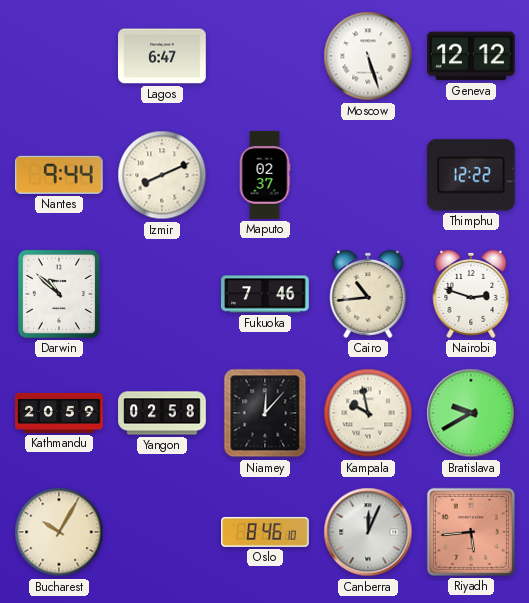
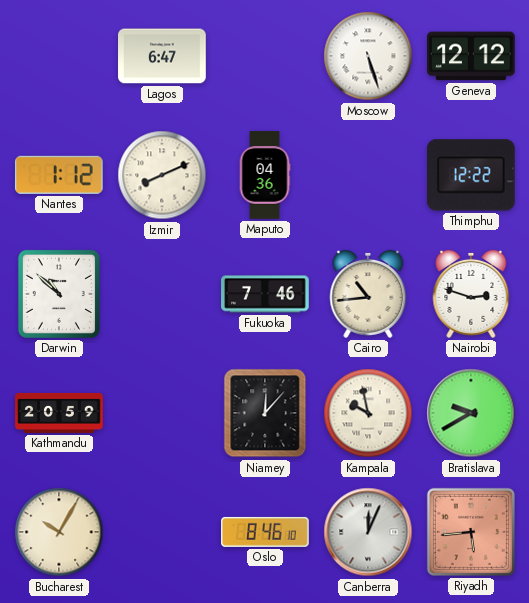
Nantes: 9:44 -> 1:12
Maputo: 02:37 -> 04:36
Yangon: 02:58 -> none
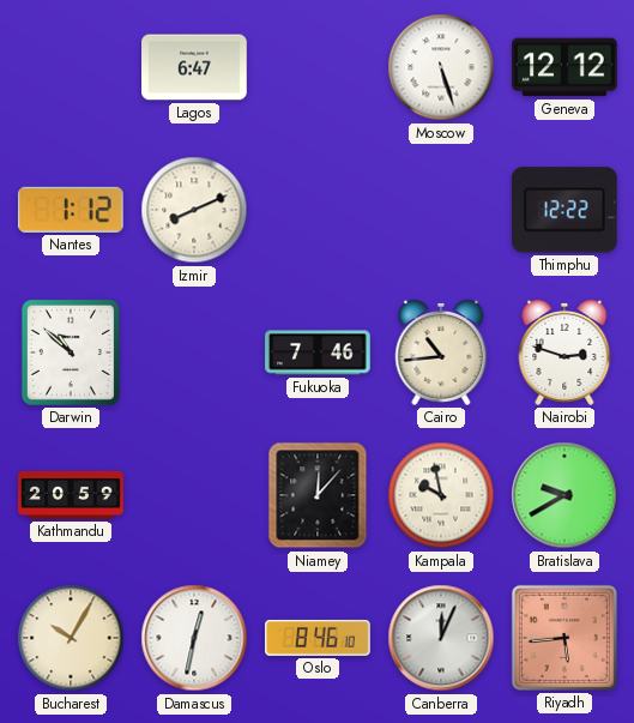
Maputo: 04:36 -> none
Damascus: none -> 12:32
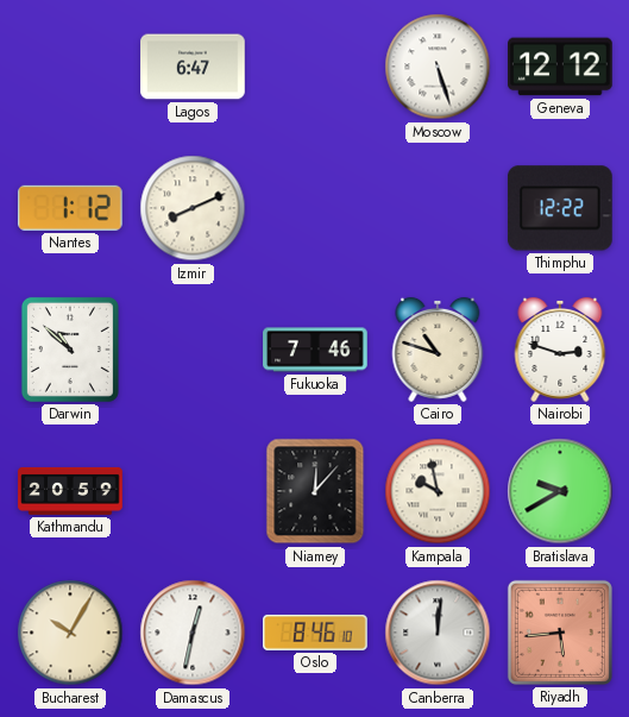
Cairo: 10:44 -> 10:48
Canberra: 12:04 -> 12:01
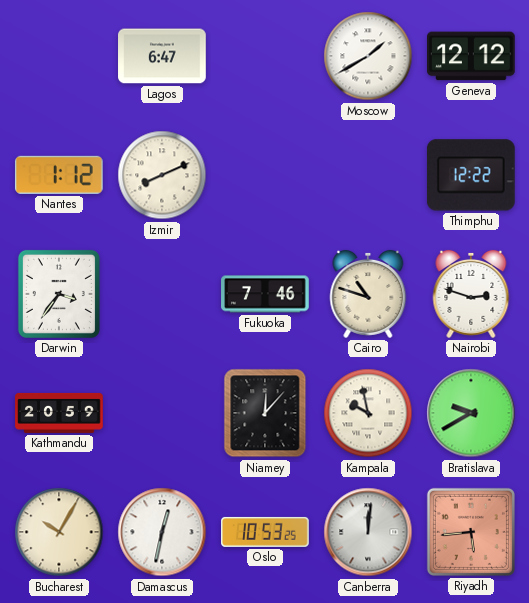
Moscow: 5:27 -> 1:40
Darwin: 10:52 -> 3:36
Oslo: 8:46 -> 10:53
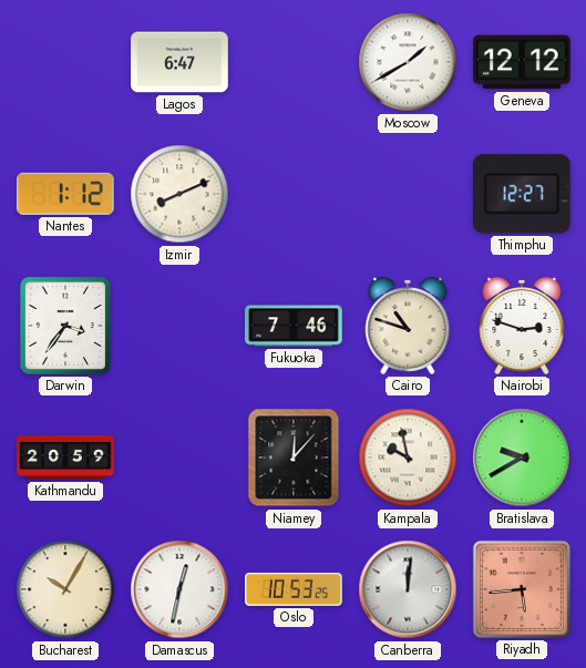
Thimphu: 12:22 -> 12:27
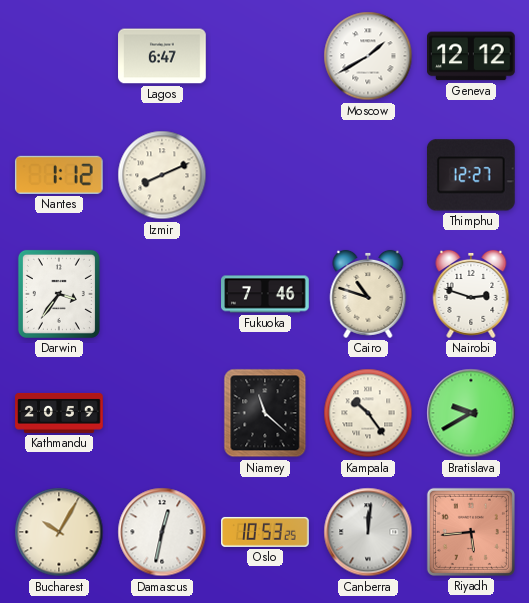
Niamey: 12:07 -> 11:22
Kampala: 9:58 -> 10:24
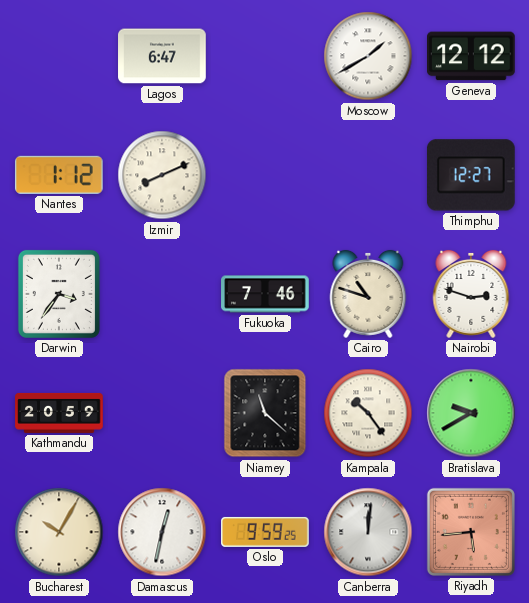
Oslo: 10:53 -> 9:59
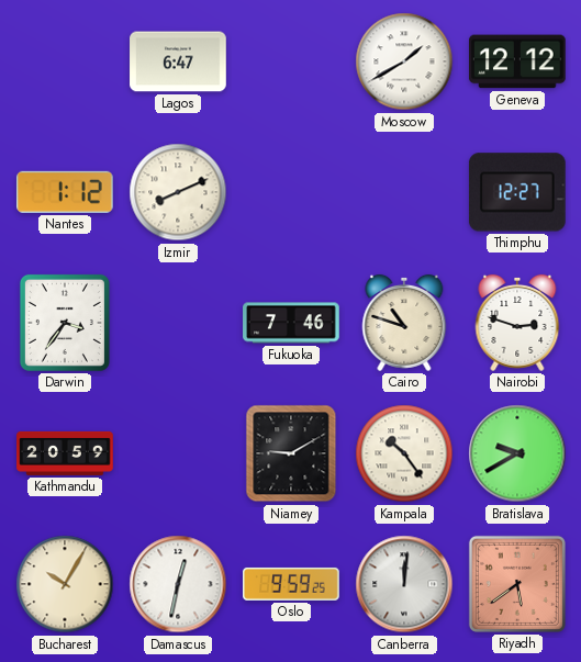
Niamey: 11:22 -> 9:10
Riyadh: 5:44 -> 5:39
